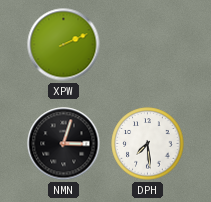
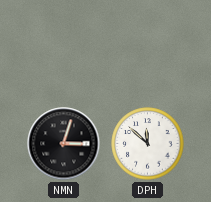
XPW: 2:11 -> none
DPH: 7:29 -> 11:52
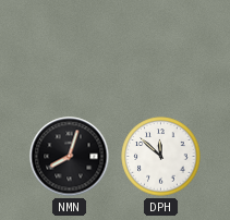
NMN: 3:03 -> 8:03
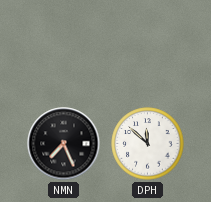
NMN: 8:03 -> 7:26
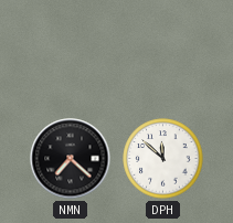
NMN: 7:26 -> 7:22
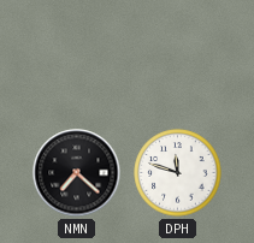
DPH: 11:52 -> 11:48
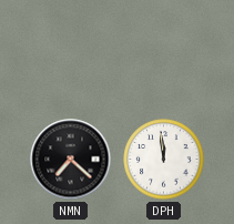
DPH: 11:48 -> 11:59
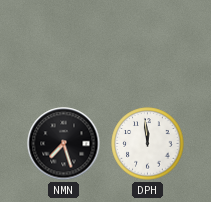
NMN: 7:22 -> 7:27
